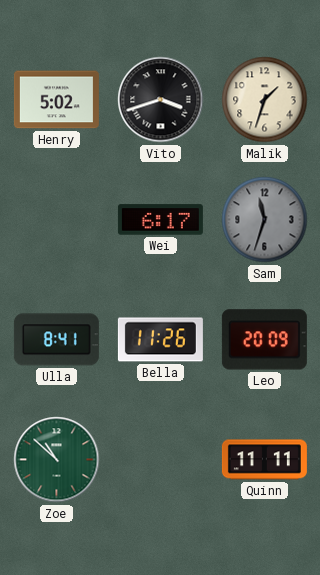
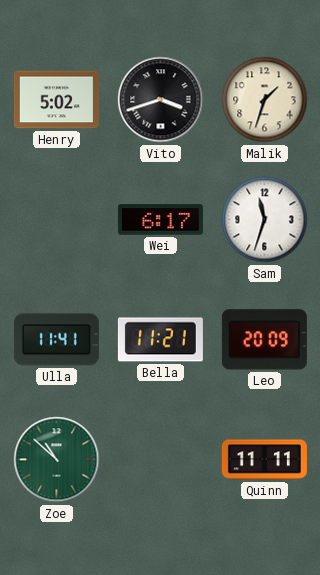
Sam dial: grey -> white
Ulla: 8:41 -> 11:41
Bella: 11:26 -> 11:21
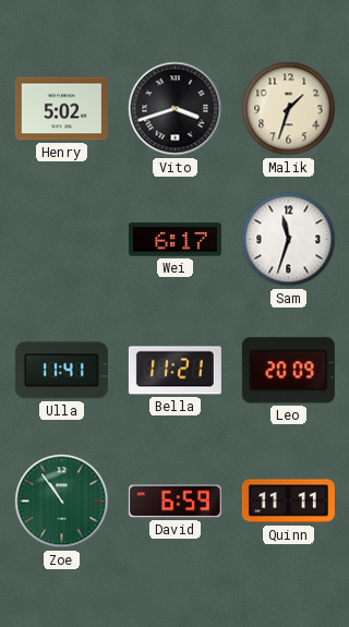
Zoe: 10:52 -> 10:54
David: none -> 6:59
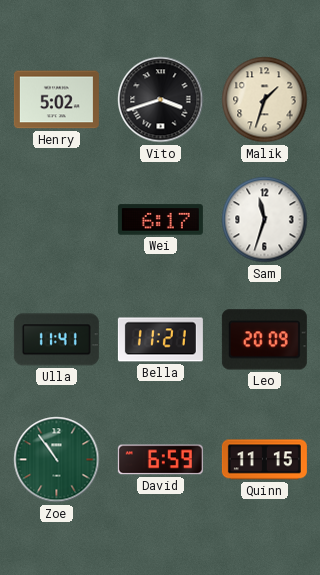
Quinn: 11:11 -> 11:15
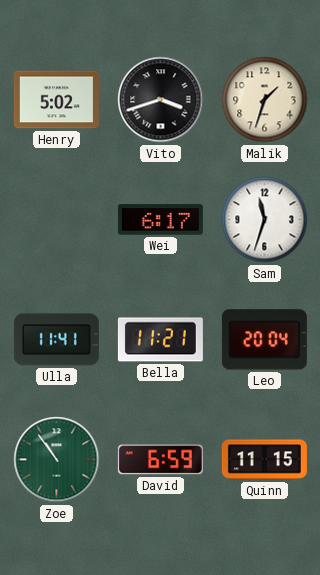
Leo: 20:09 -> 20:04
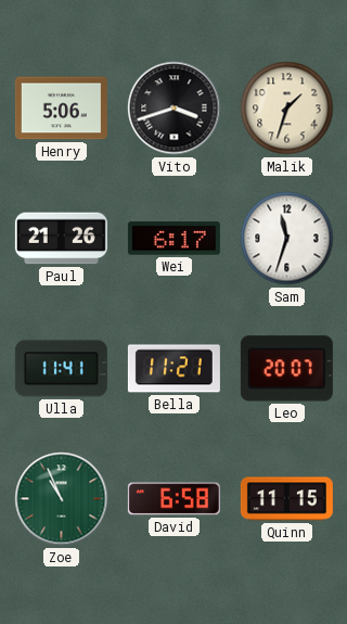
Henry: 5:02 -> 5:06
Paul: none -> 21:26
Leo: 20:04 -> 20:07
Zoe: 10:54 -> 10:56
David: 6:59 -> 6:58
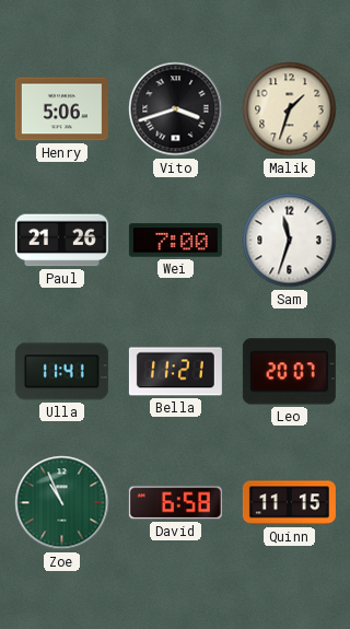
Wei: 6:17 -> 7:00
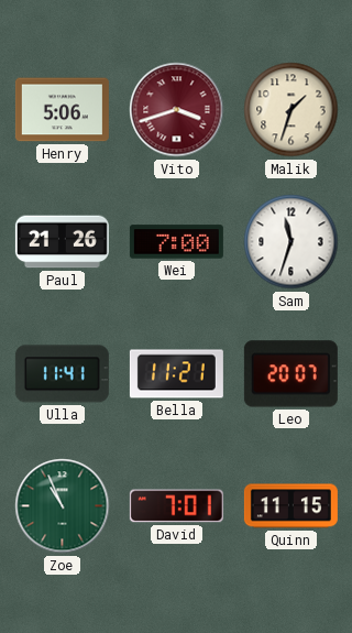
Vito dial: black -> burgundy
David: 6:58 -> 7:01
